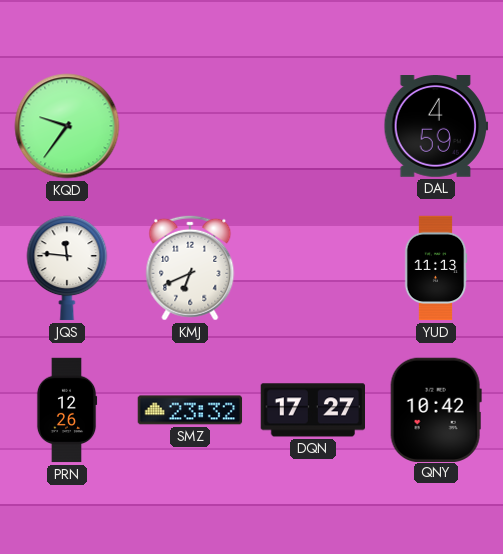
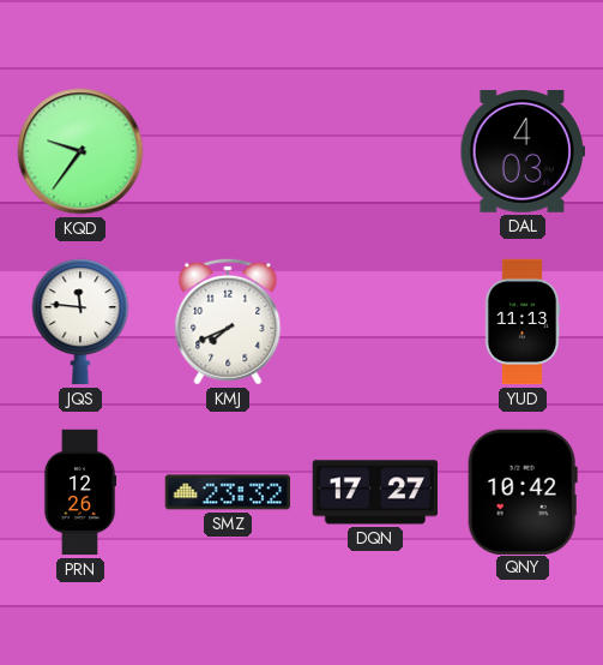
DAL: 4:59 -> 4:03
KMJ: 6:41 -> 7:41
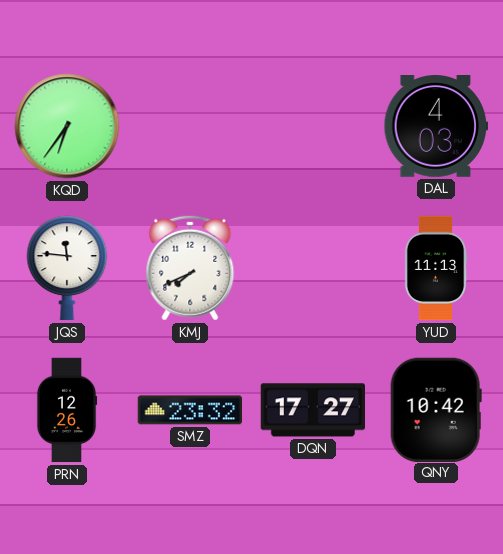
KQD: 9:36 -> 6:36
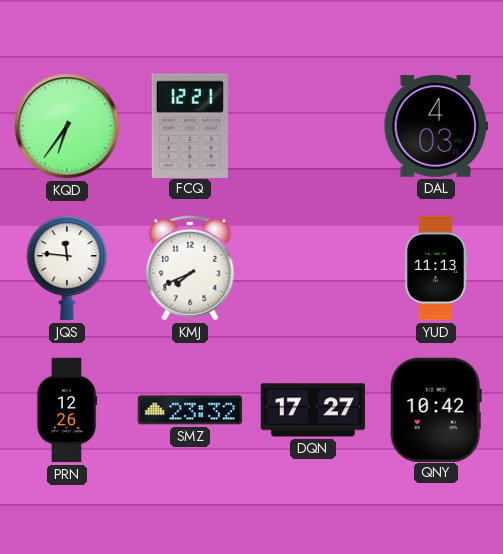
FCQ: none -> 12:21
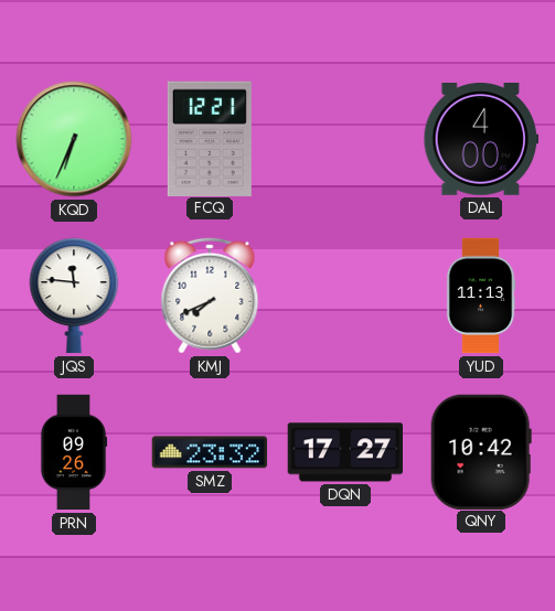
KQD: 6:36 -> 6:34
DAL: 4:03 -> 4:00
PRN: 12:26 -> 09:26
